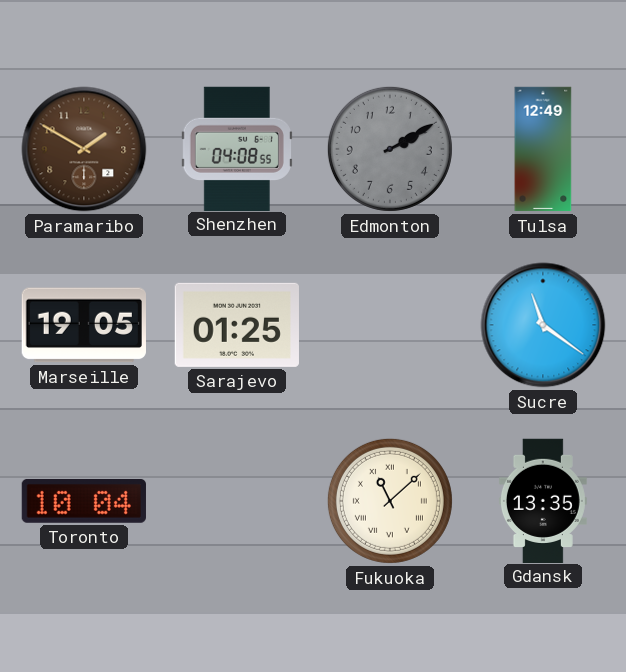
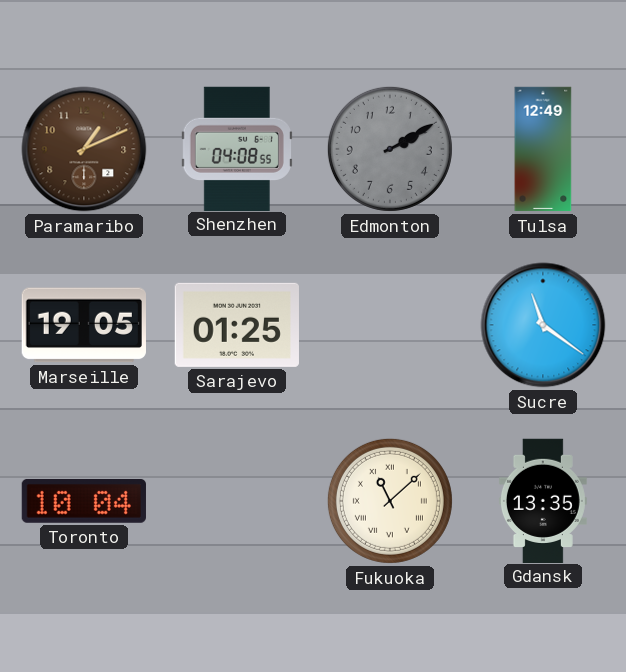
Paramaribo: 1:50 -> 1:11
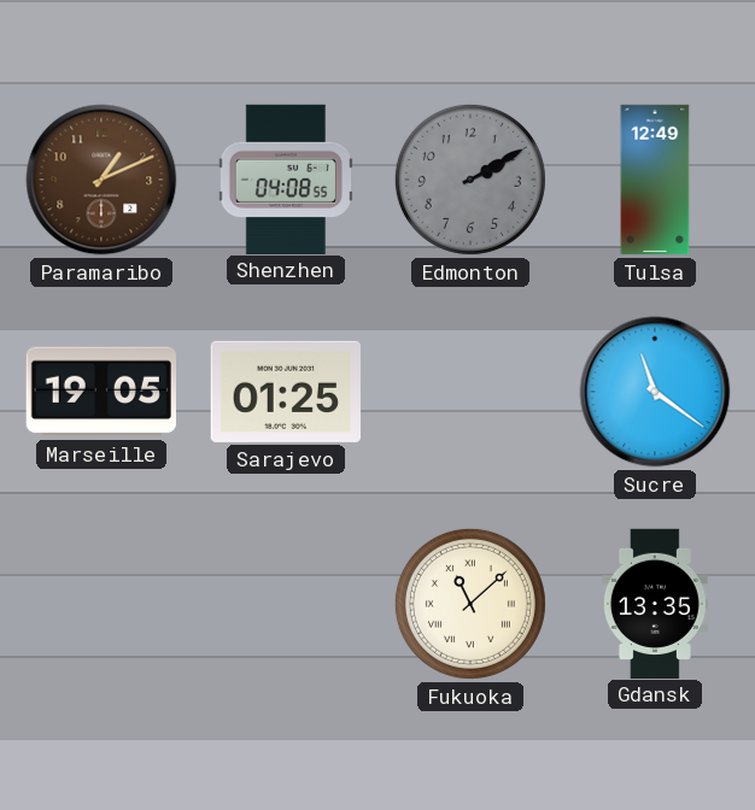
Toronto: 10:04 -> none
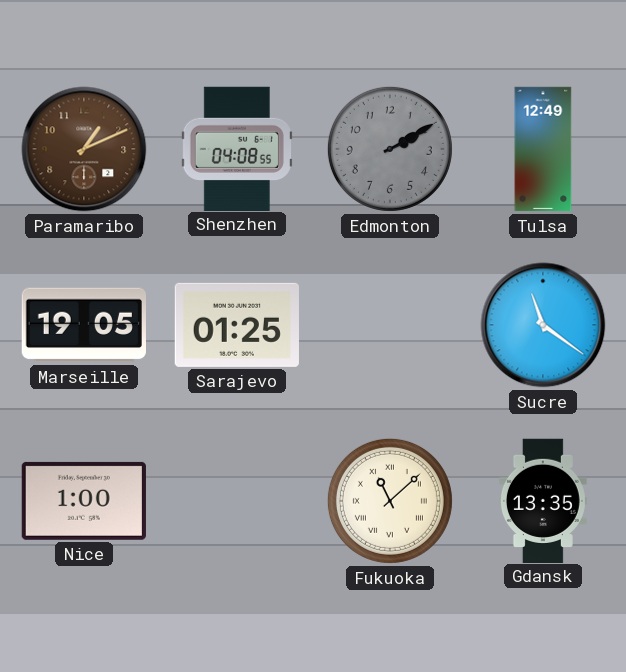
Nice: none -> 1:00
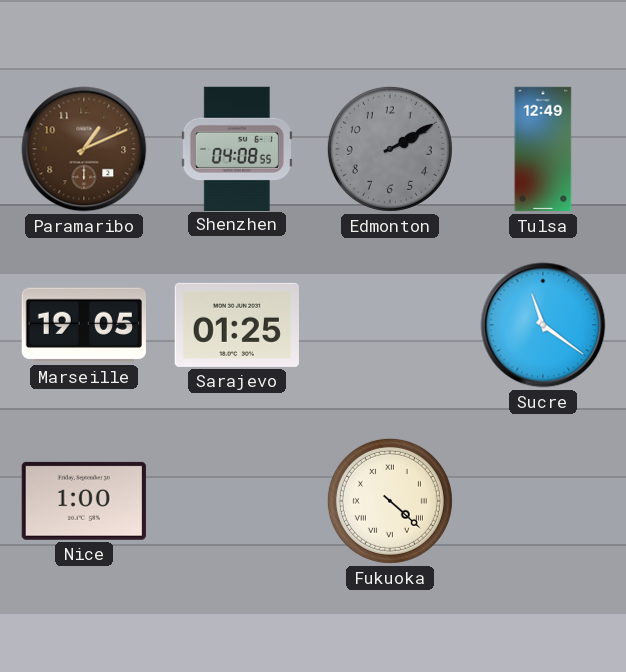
Fukuoka: 11:08 -> 4:22
Gdansk: 13:35 -> none
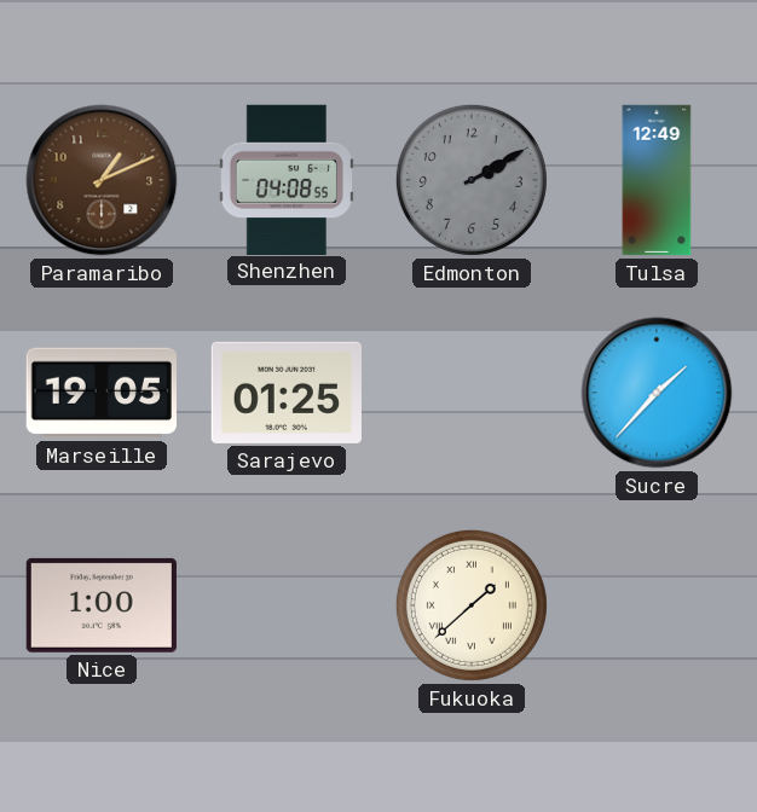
Sucre: 11:21 -> 1:37
Fukuoka: 4:22 -> 1:38
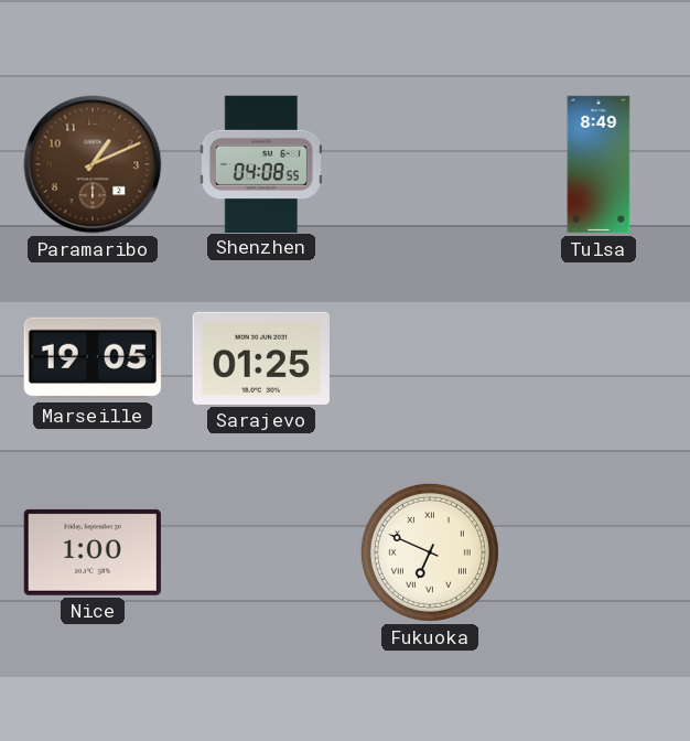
Edmonton: 2:10 -> none
Tulsa: 12:49 -> 8:49
Sucre: 1:37 -> none
Fukuoka: 1:38 -> 6:49
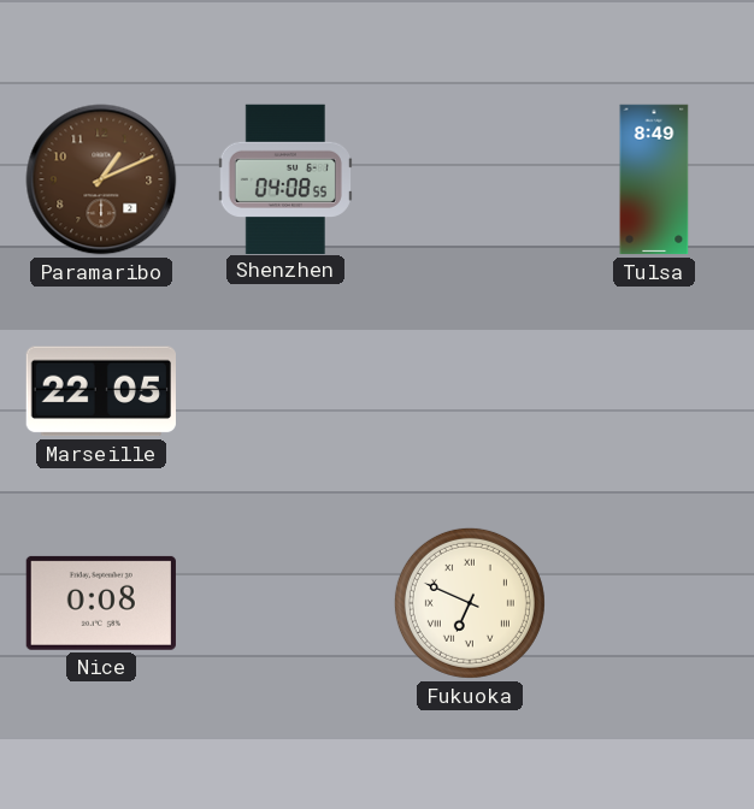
Marseille: 19:05 -> 22:05
Sarajevo: 01:25 -> none
Nice: 1:00 -> 0:08
